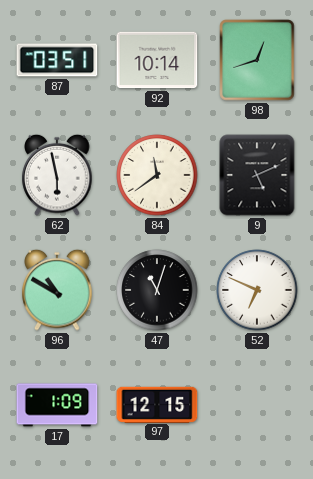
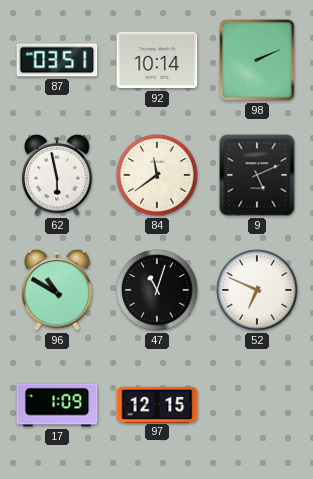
98: 12:42 -> 2:11
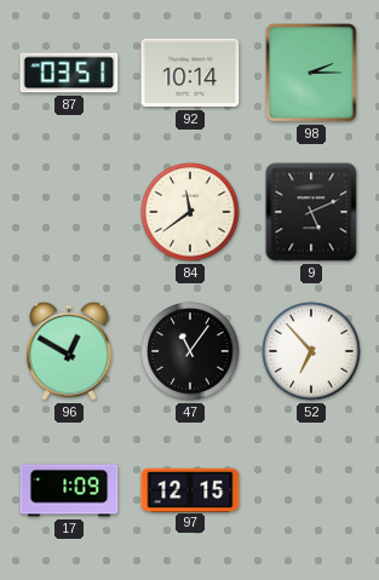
98: 2:11 -> 2:15
62: 5:58 -> none
96: 10:50 -> 12:50
47: 11:03 -> 11:06
52: 6:49 -> 6:53
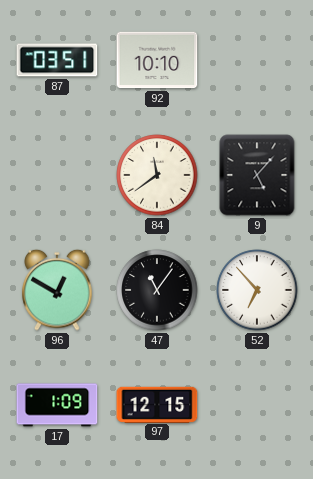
92: 10:14 -> 10:10
98: 2:15 -> none
9: 5:11 -> 5:07
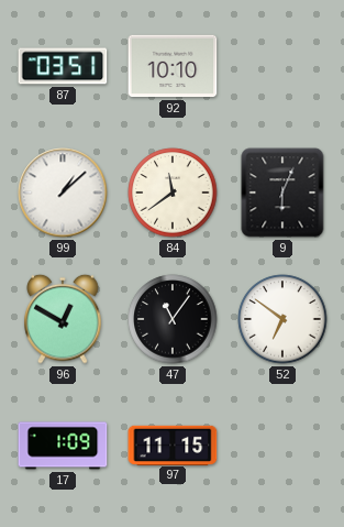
99: none -> 1:08
9: 5:07 -> 6:04
52: 6:53 -> 6:51
97: 12:15 -> 11:15
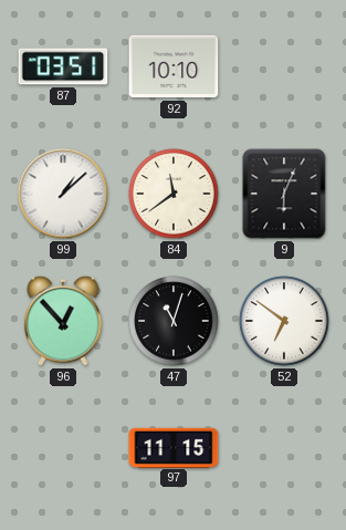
96: 12:50 -> 12:53
47: 11:06 -> 11:03
17: 1:09 -> none
